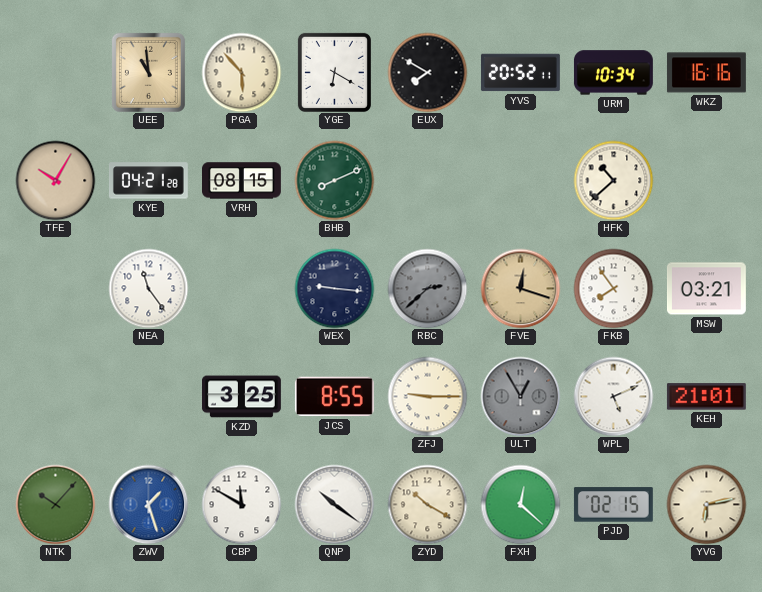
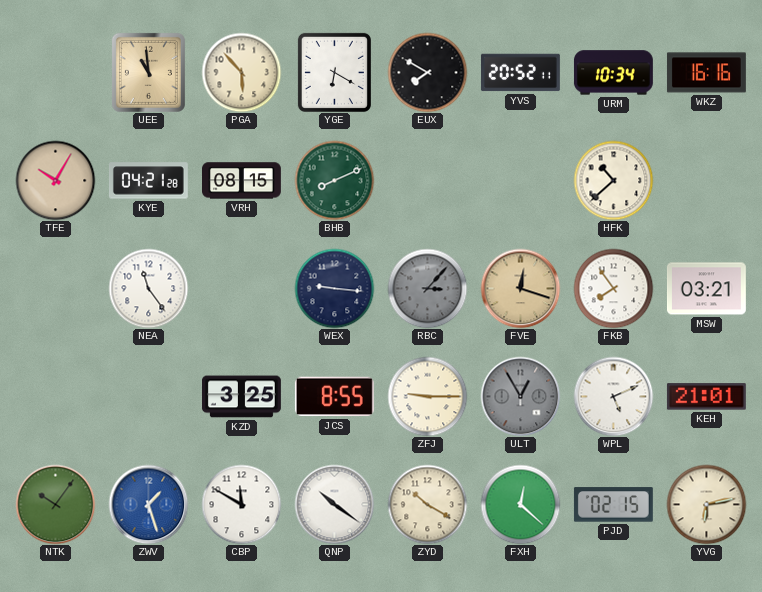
RBC: 2:38 -> 3:07
NTK: 10:07 -> 10:06
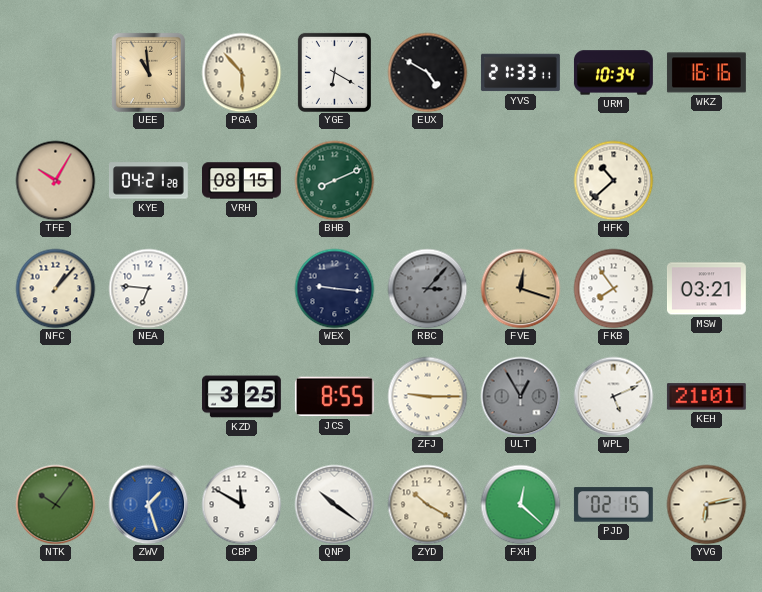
EUX: 7:50 -> 4:50
YVS: 20:52 -> 21:33
NFC: none -> 1:07
NEA: 11:24 -> 6:46
